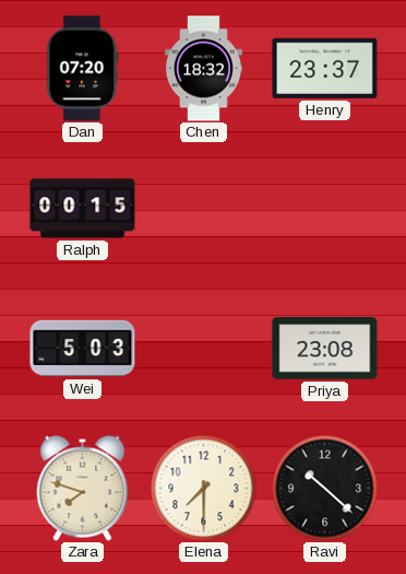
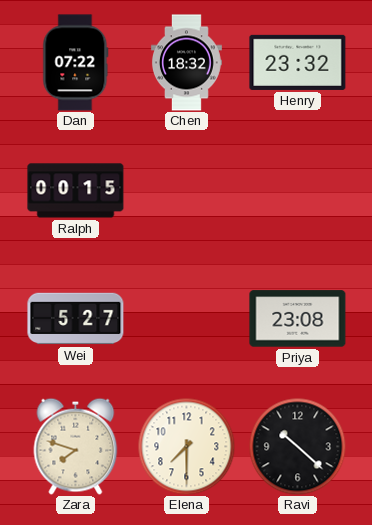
Dan: 07:20 -> 07:22
Henry: 23:37 -> 23:32
Wei: 5:03 -> 5:27
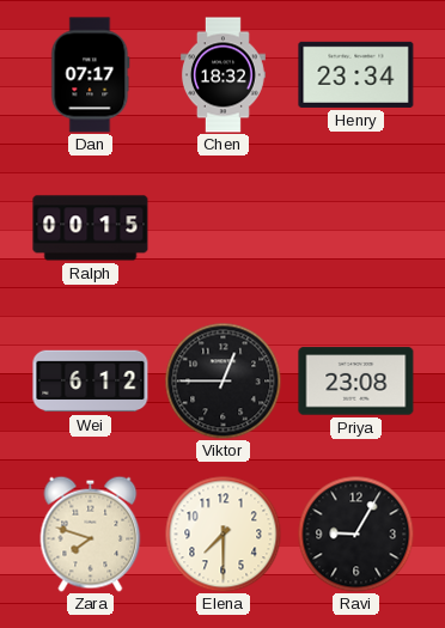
Dan: 07:22 -> 07:17
Henry: 23:32 -> 23:34
Wei: 5:27 -> 6:12
Viktor: none -> 12:45
Ravi: 10:22 -> 9:05
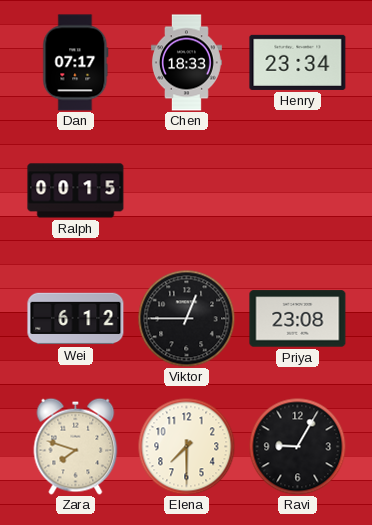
Chen: 18:32 -> 18:33
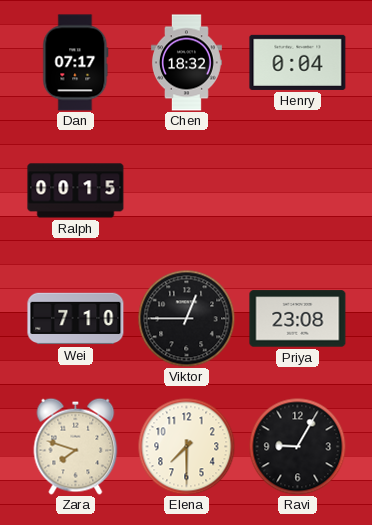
Chen: 18:33 -> 18:32
Henry: 23:34 -> 0:04
Wei: 6:12 -> 7:10
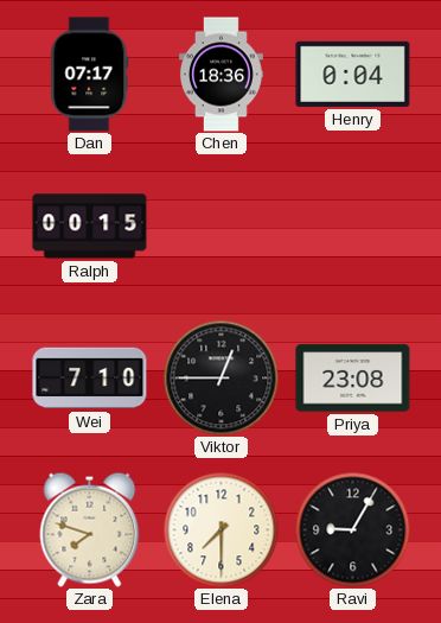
Chen: 18:32 -> 18:36
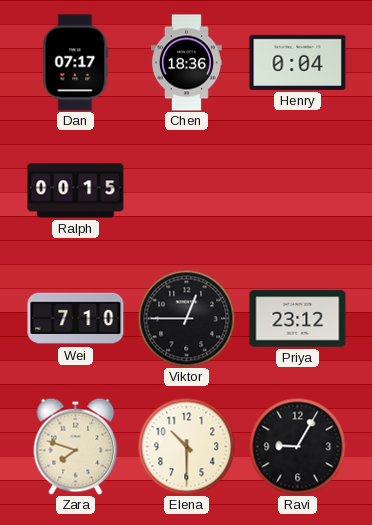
Priya: 23:08 -> 23:12
Elena: 7:30 -> 10:30
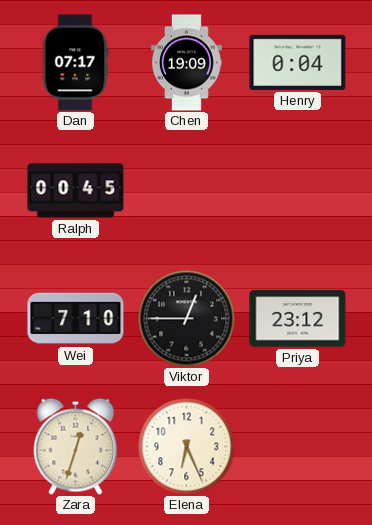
Chen: 18:36 -> 19:09
Ralph: 00:15 -> 00:45
Zara: 7:48 -> 12:33
Elena: 10:30 -> 6:26
Ravi: 9:05 -> none
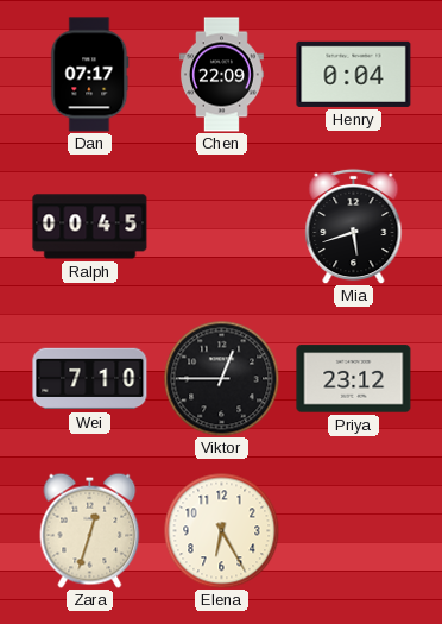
Chen: 19:09 -> 22:09
Mia: none -> 5:42
Elena: 6:26 -> 6:25
